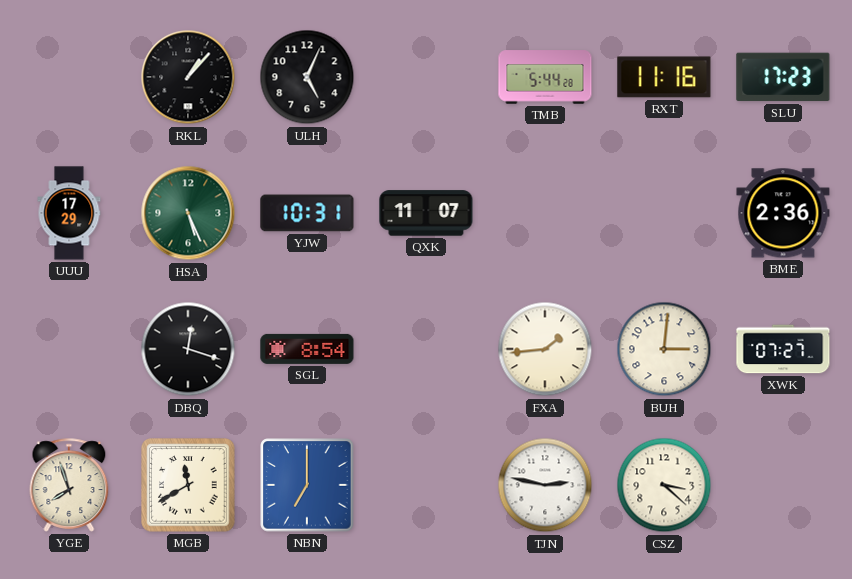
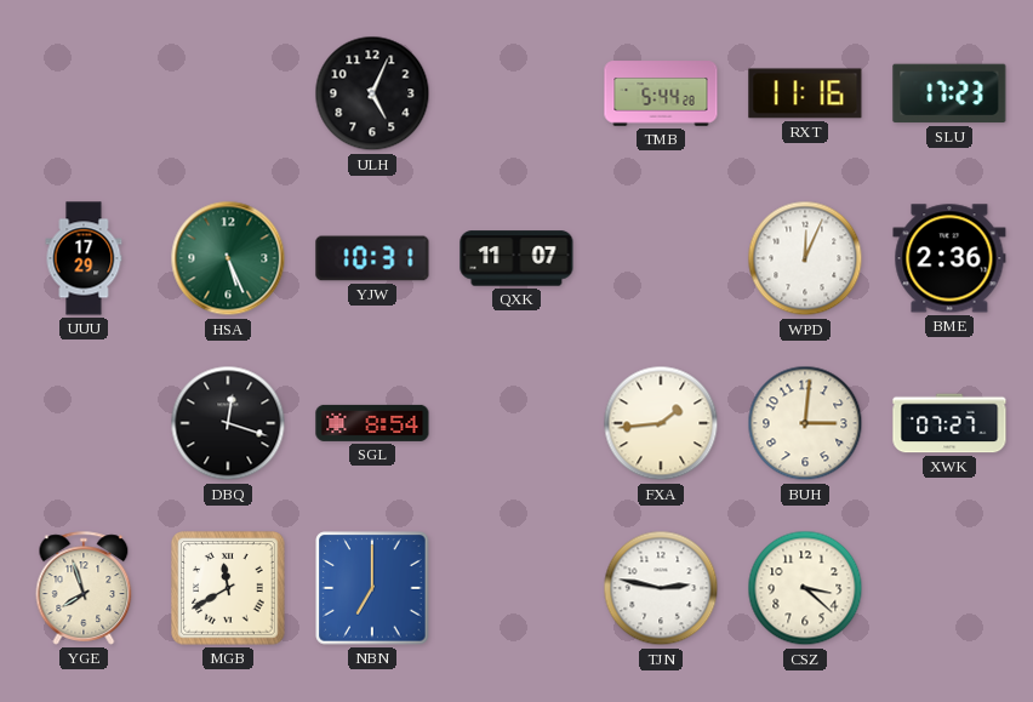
RKL: 1:07 -> none
WPD: none -> 12:04
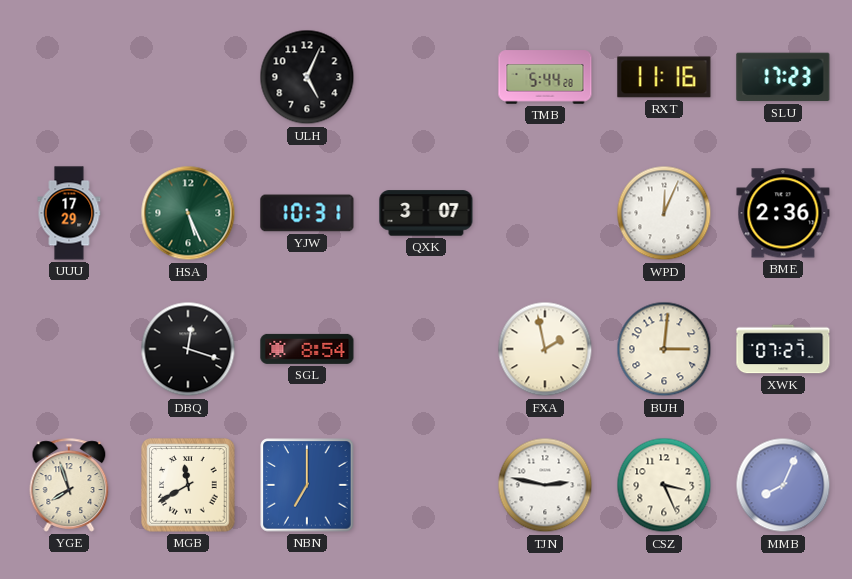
QXK: 11:07 -> 3:07
FXA: 1:44 -> 1:58
CSZ: 3:22 -> 3:26
MMB: none -> 8:04
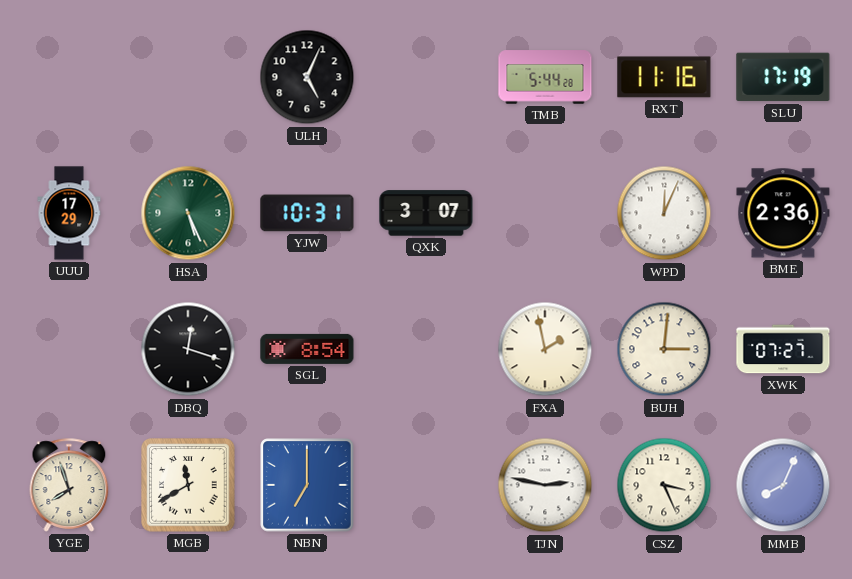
SLU: 17:23 -> 17:19
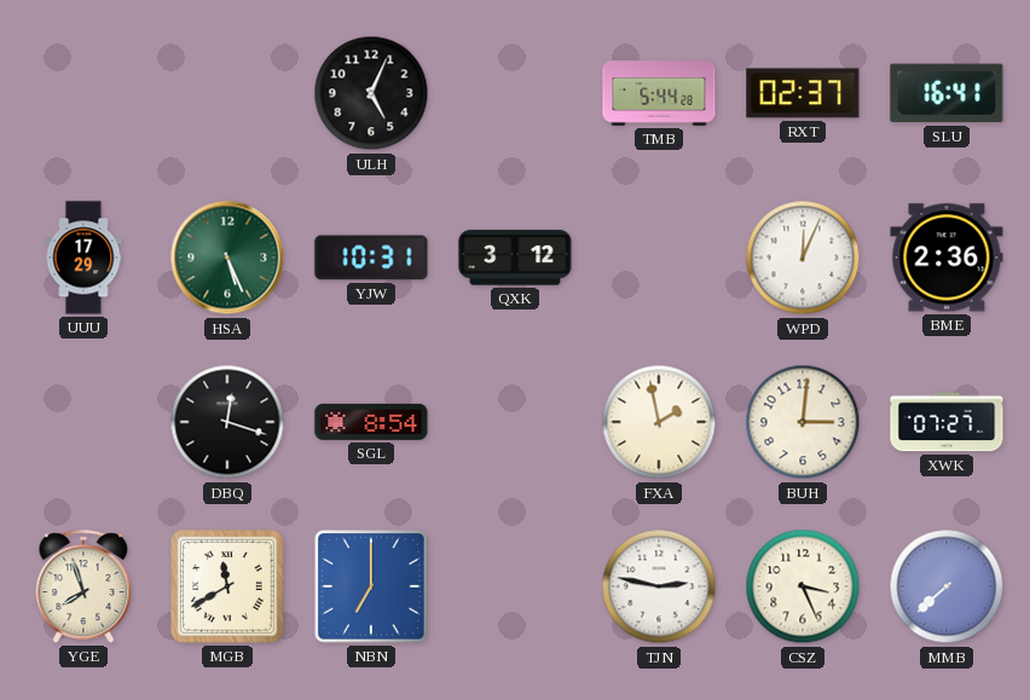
RXT: 11:16 -> 02:37
SLU: 17:19 -> 16:41
QXK: 3:07 -> 3:12
MMB: 8:04 -> 7:38
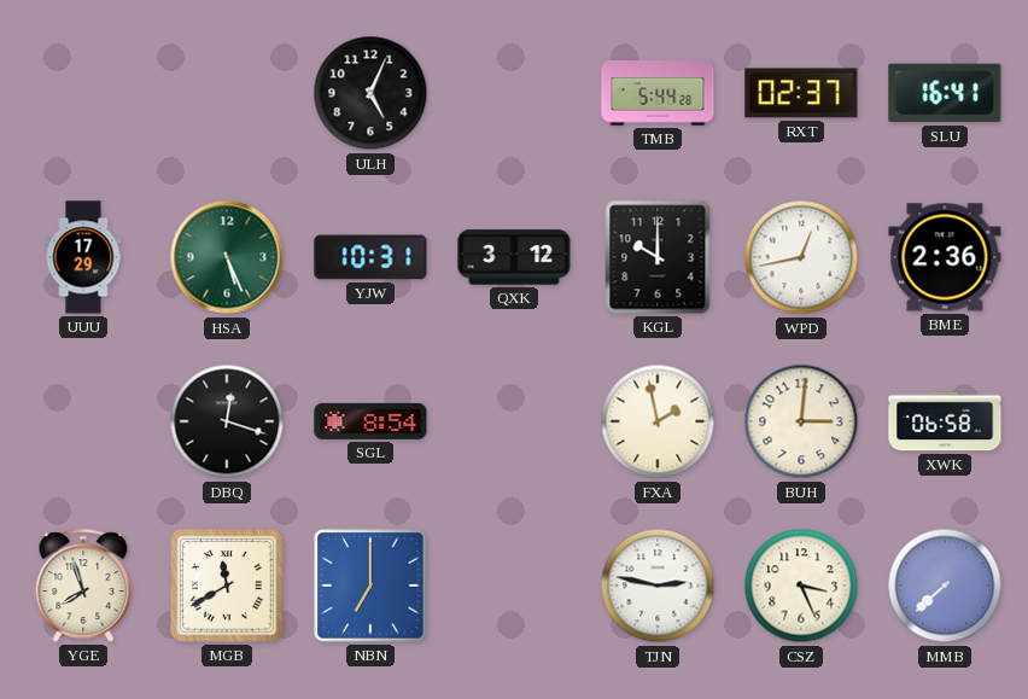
KGL: none -> 10:00
WPD: 12:04 -> 12:43
XWK: 07:27 -> 06:58
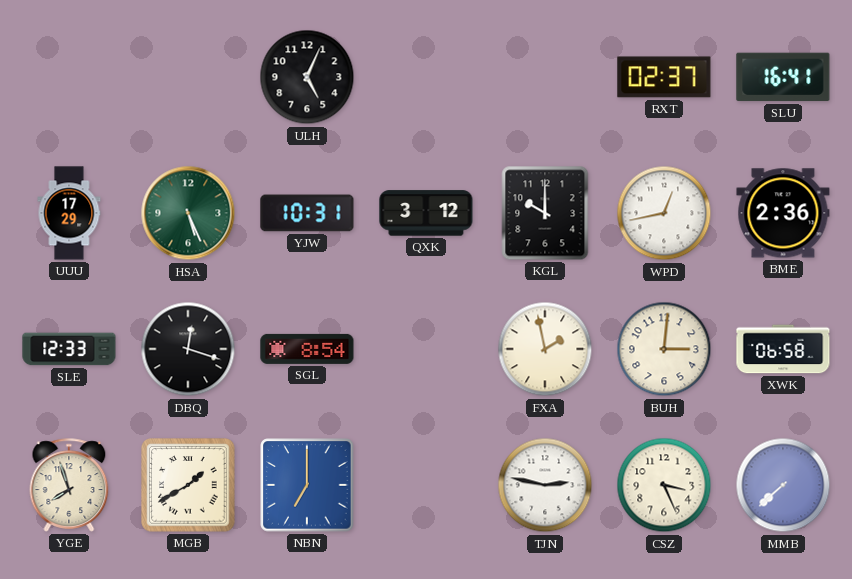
TMB: 5:44 -> none
SLE: none -> 12:33
MGB: 11:40 -> 1:40
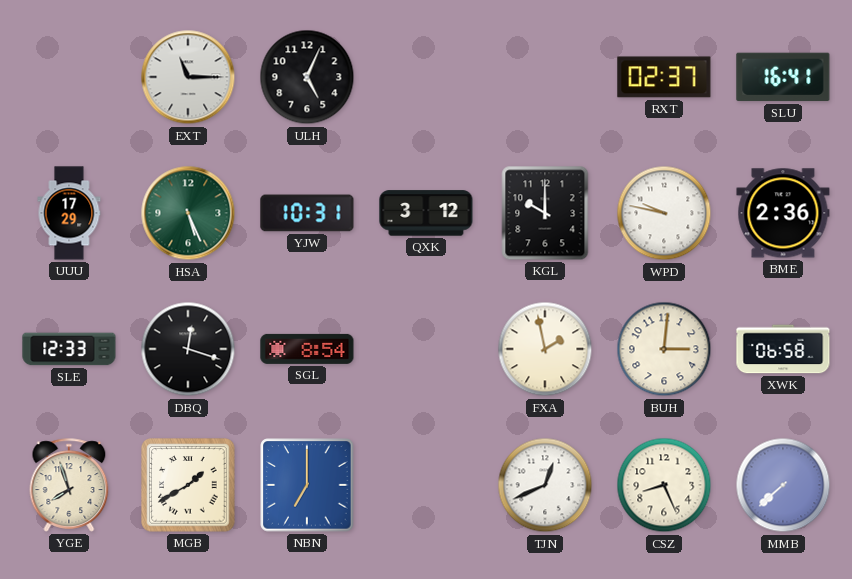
EXT: none -> 11:15
WPD: 12:43 -> 9:47
TJN: 2:47 -> 12:41
CSZ: 3:26 -> 8:26
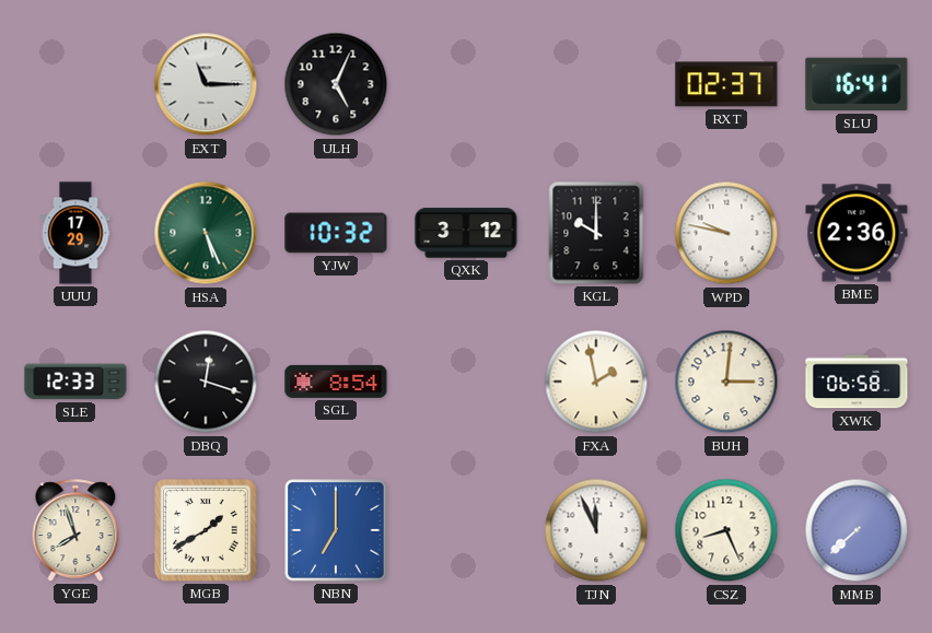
YJW: 10:31 -> 10:32
TJN: 12:41 -> 11:56
